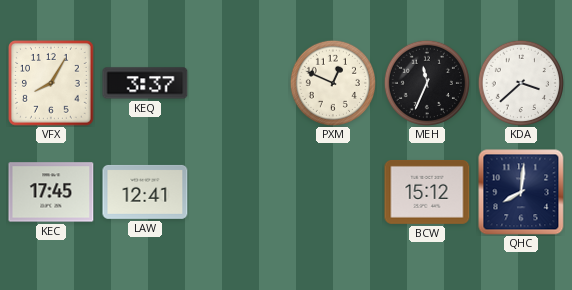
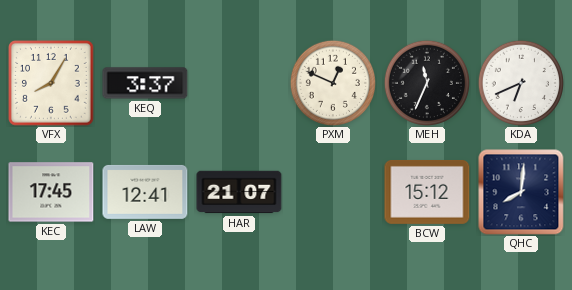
KDA: 3:38 -> 6:41
HAR: none -> 21:07
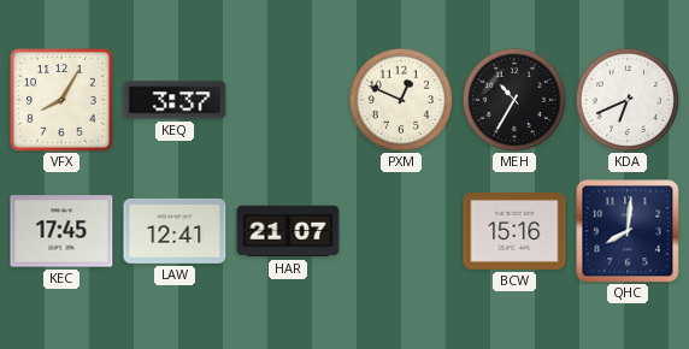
MEH: 11:34 -> 10:35
BCW: 15:12 -> 15:16
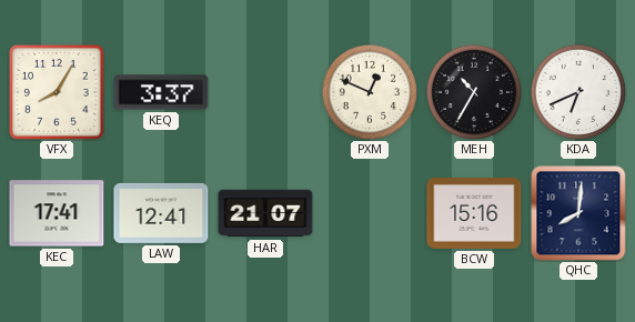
KEC: 17:45 -> 17:41
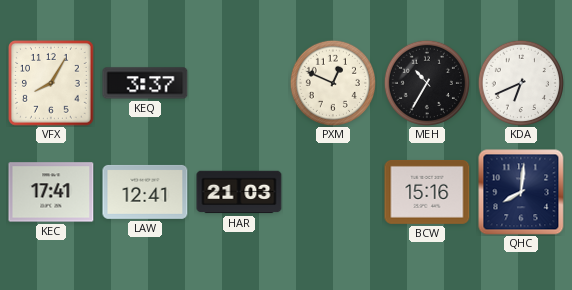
HAR: 21:07 -> 21:03
